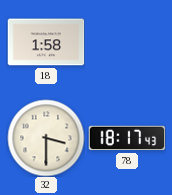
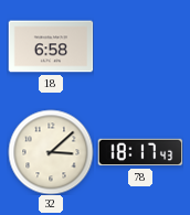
18: 1:58 -> 6:58
32: 3:30 -> 3:08
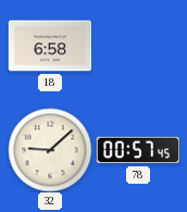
32: 3:08 -> 9:08
78: 18:17 -> 00:57
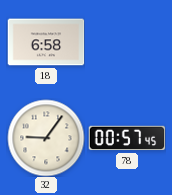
32: 9:08 -> 9:06
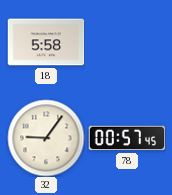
18: 6:58 -> 5:58
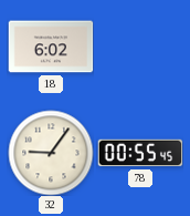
18: 5:58 -> 6:02
78: 00:57 -> 00:55
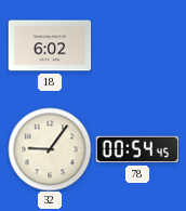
78: 00:55 -> 00:54
